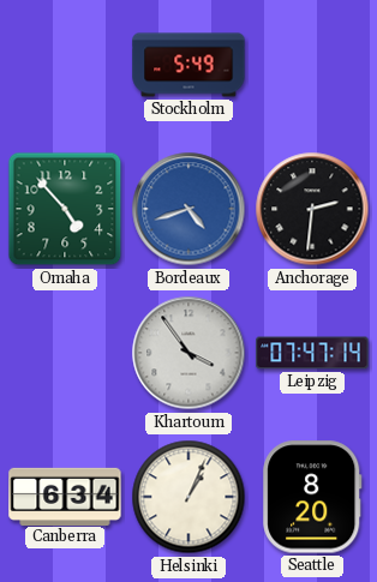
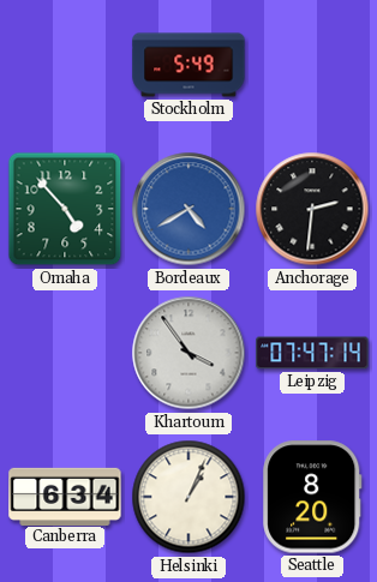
Bordeaux: 4:42 -> 4:40
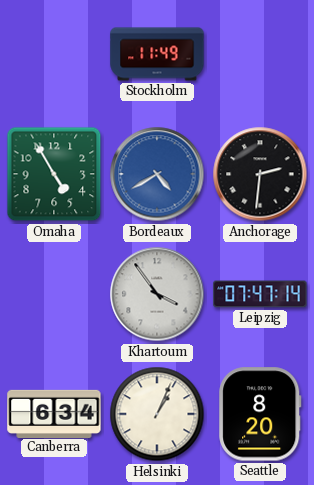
Stockholm: 5:49 -> 11:49
Omaha: 4:53 -> 4:55
